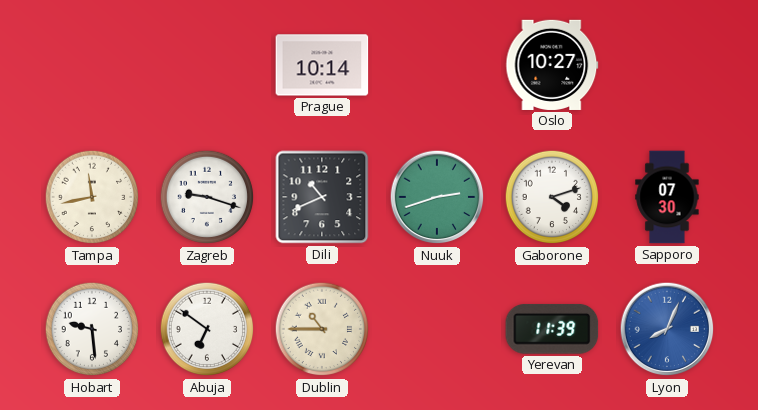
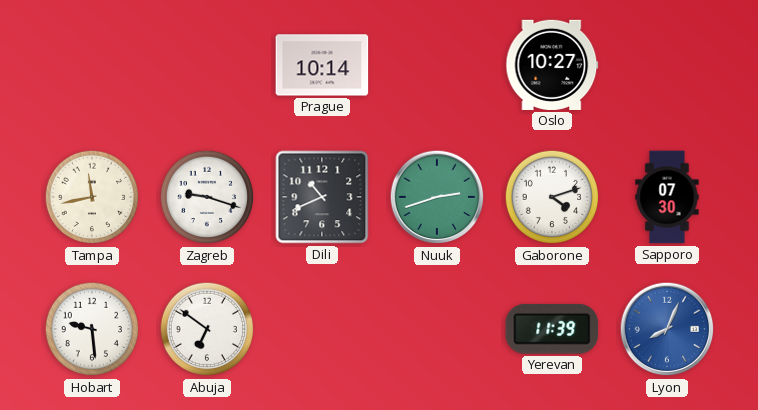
Dublin: 10:45 -> none
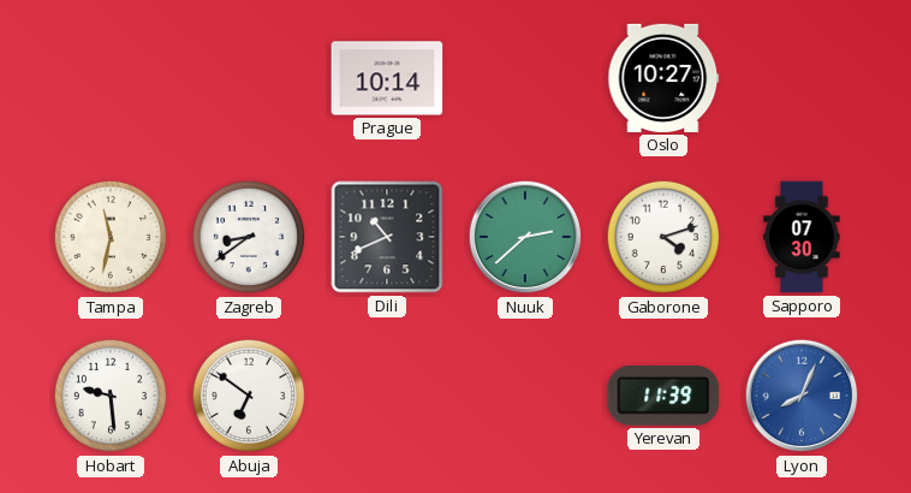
Tampa: 11:43 -> 11:32
Zagreb: 9:18 -> 8:39
Nuuk: 2:42 -> 2:38
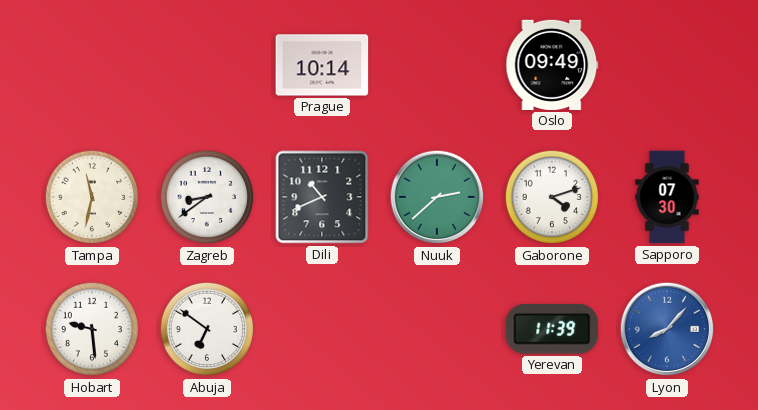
Oslo: 10:27 -> 09:49
Lyon: 8:04 -> 8:07
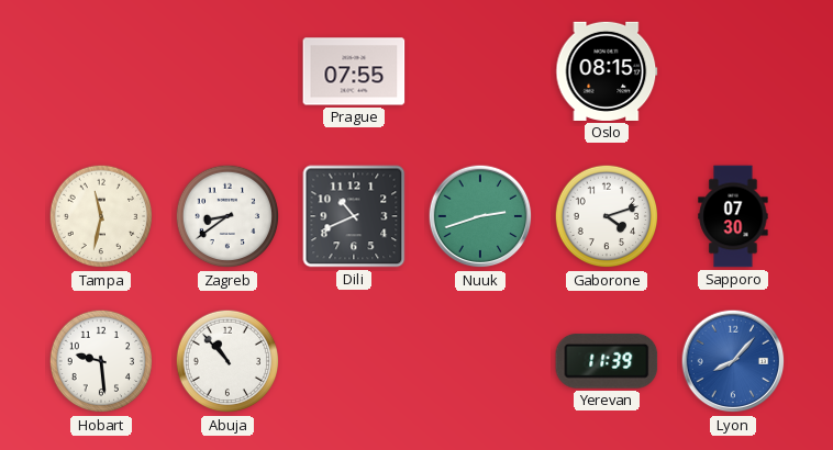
Prague: 10:14 -> 07:55
Oslo: 09:49 -> 08:15
Nuuk: 2:38 -> 2:42
Abuja: 6:51 -> 10:53
